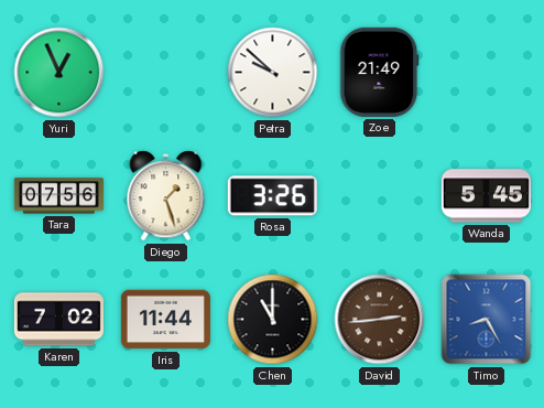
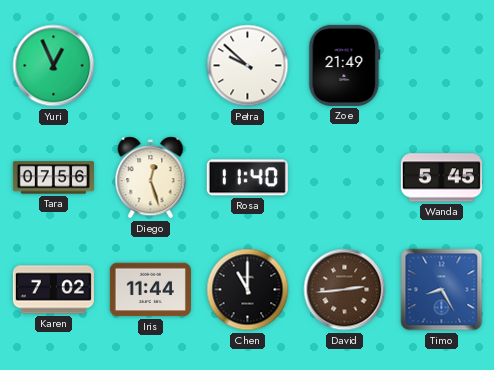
Diego: 1:27 -> 12:27
Rosa: 3:26 -> 11:40
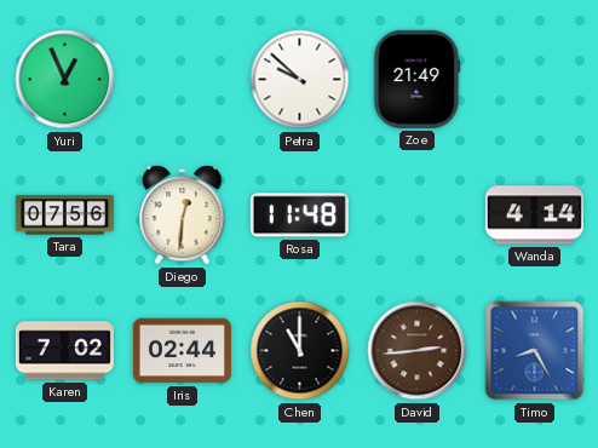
Diego: 12:27 -> 12:31
Rosa: 11:40 -> 11:48
Wanda: 5:45 -> 4:14
Iris: 11:44 -> 02:44
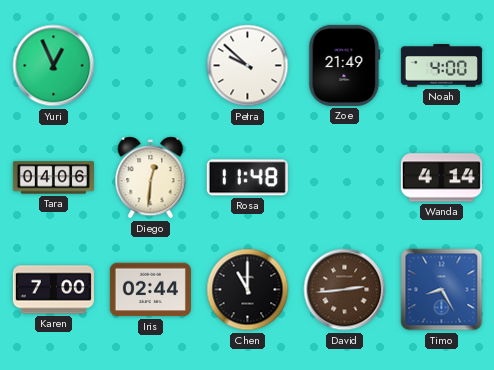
Noah: none -> 4:00
Tara: 07:56 -> 04:06
Karen: 7:02 -> 7:00
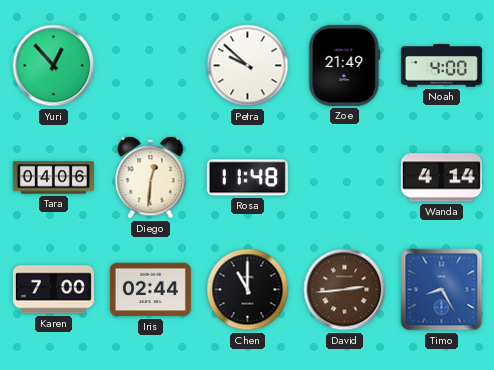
Yuri: 12:56 -> 12:53
